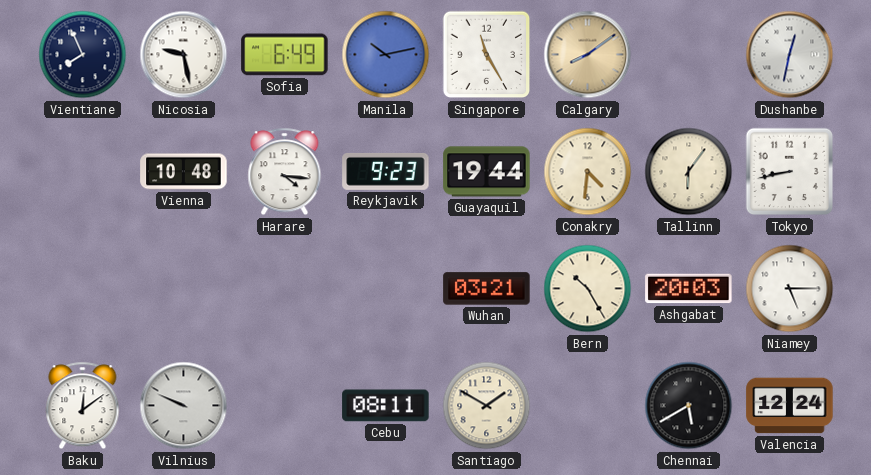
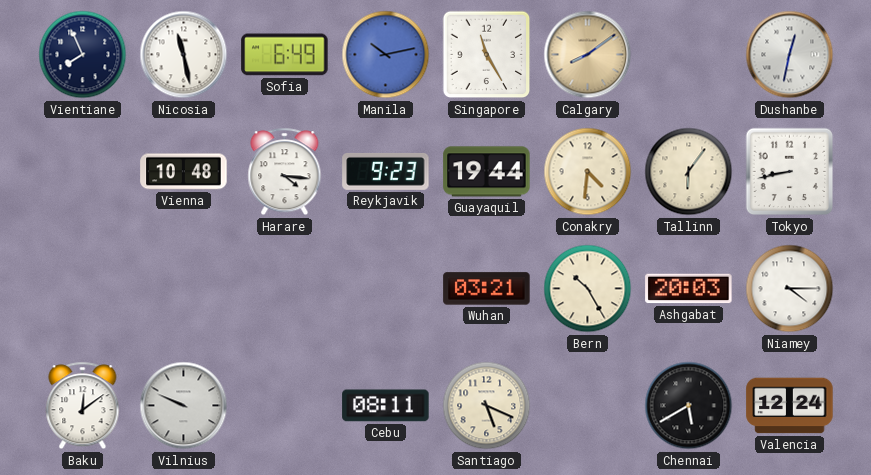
Nicosia: 9:28 -> 11:28
Niamey: 5:15 -> 4:15
Santiago: 1:50 -> 5:19
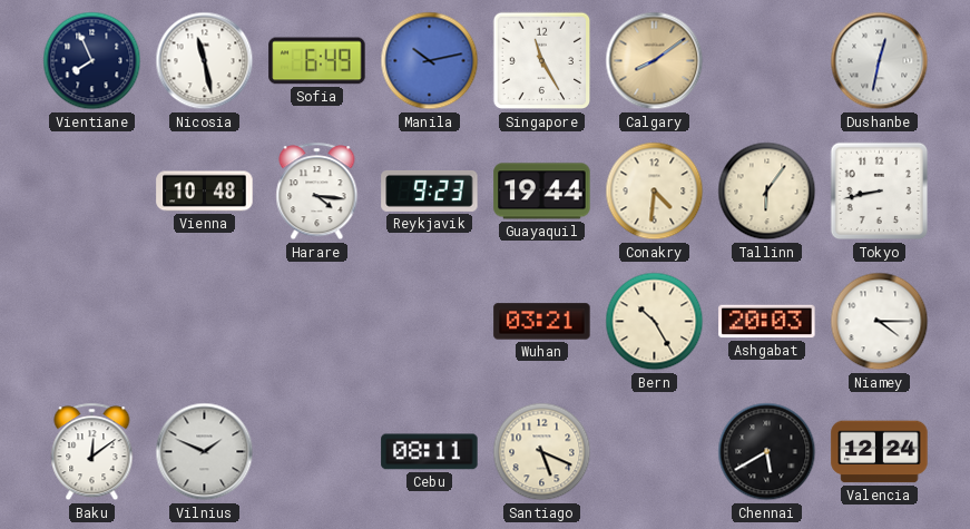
Vilnius: 9:49 -> 1:49
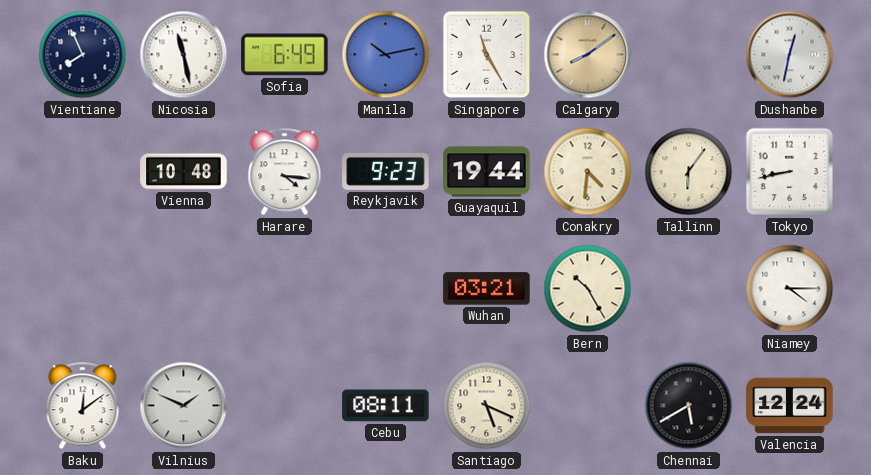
Ashgabat: 20:03 -> none
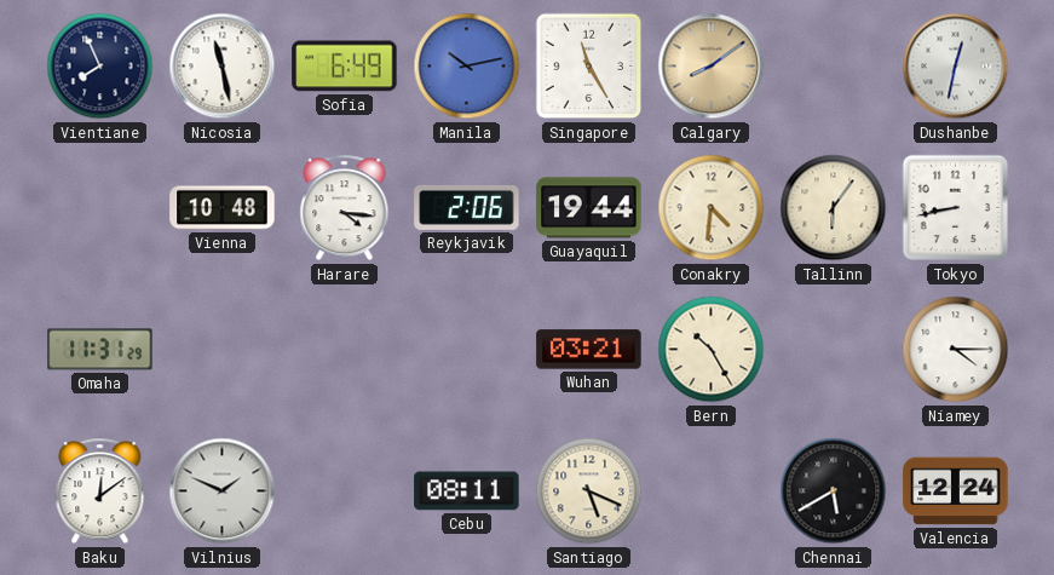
Reykjavik: 9:23 -> 2:06
Omaha: none -> 11:31
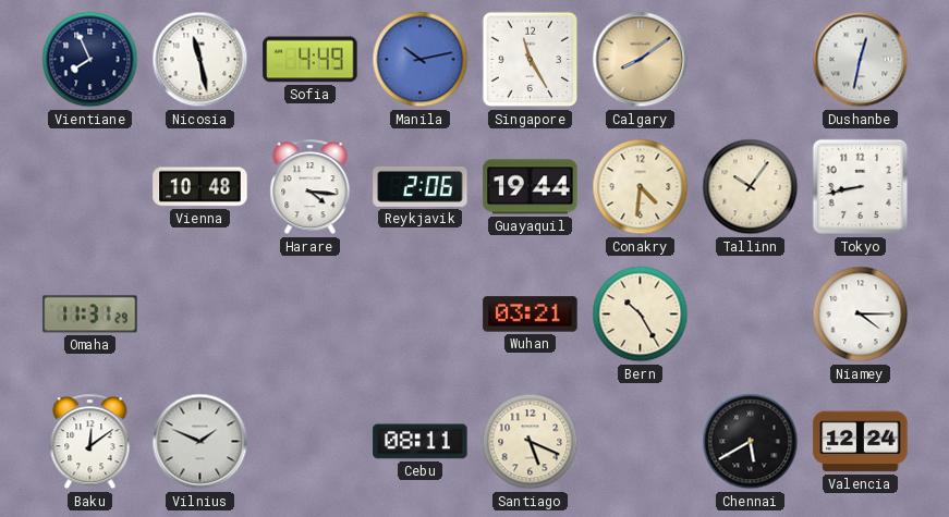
Sofia: 6:49 -> 4:49
Tallinn: 6:06 -> 10:06
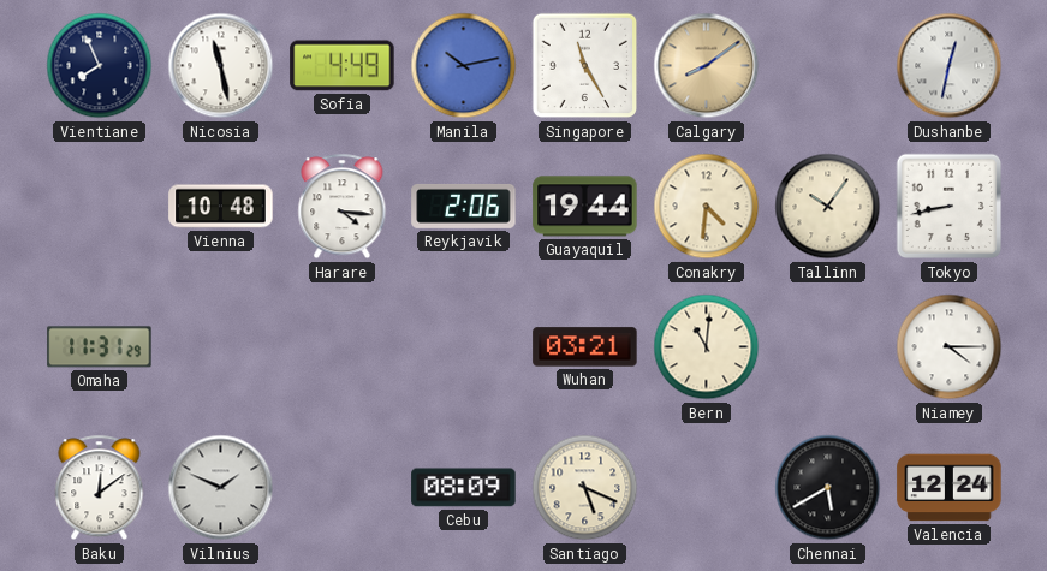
Bern: 10:25 -> 11:01
Cebu: 08:11 -> 08:09
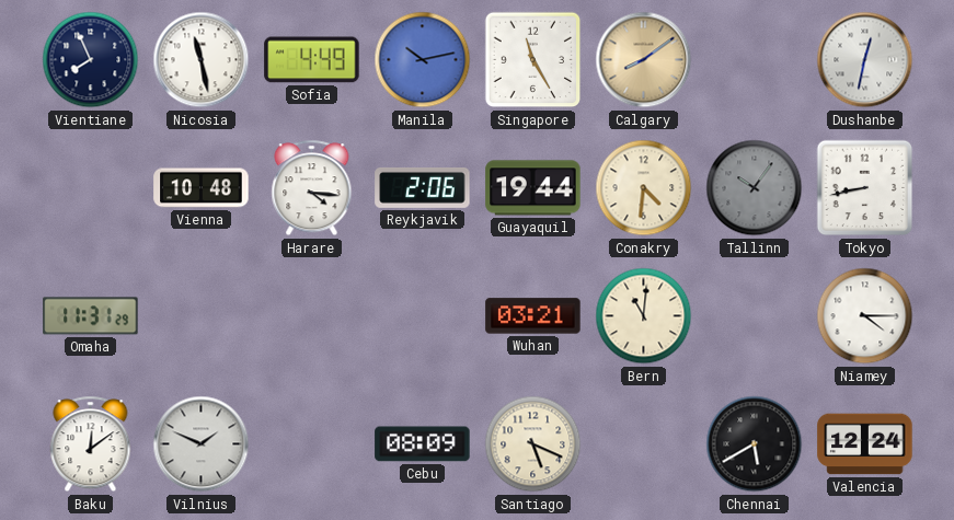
Tallinn dial: cream -> grey
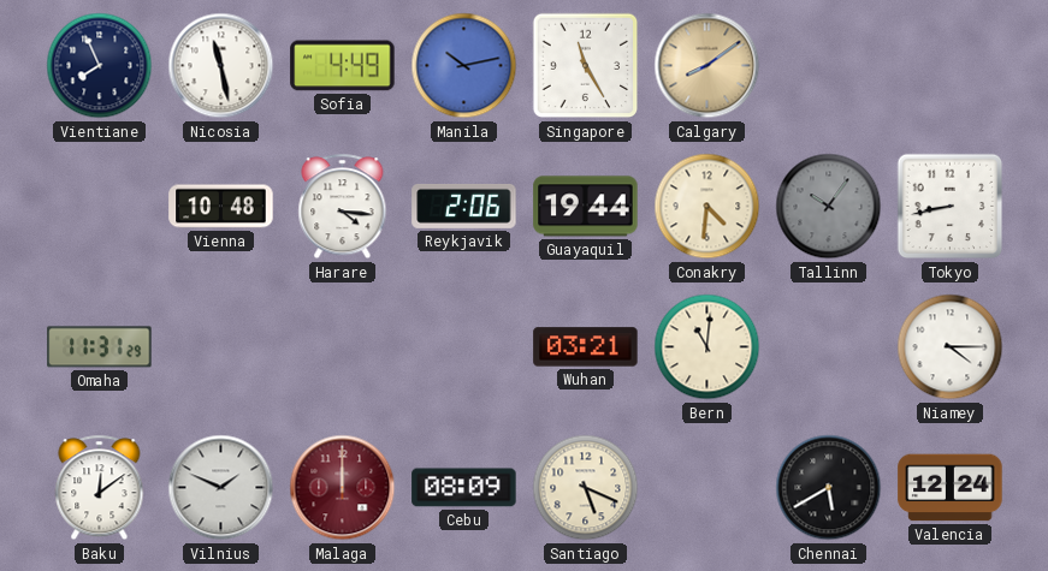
Dushanbe: 12:32 -> none
Malaga: none -> 12:00
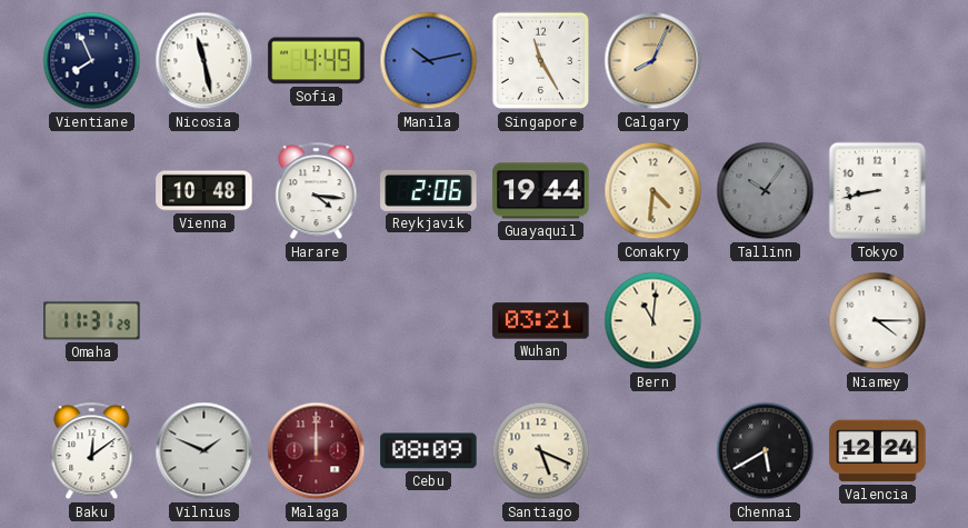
Calgary: 8:09 -> 8:04
